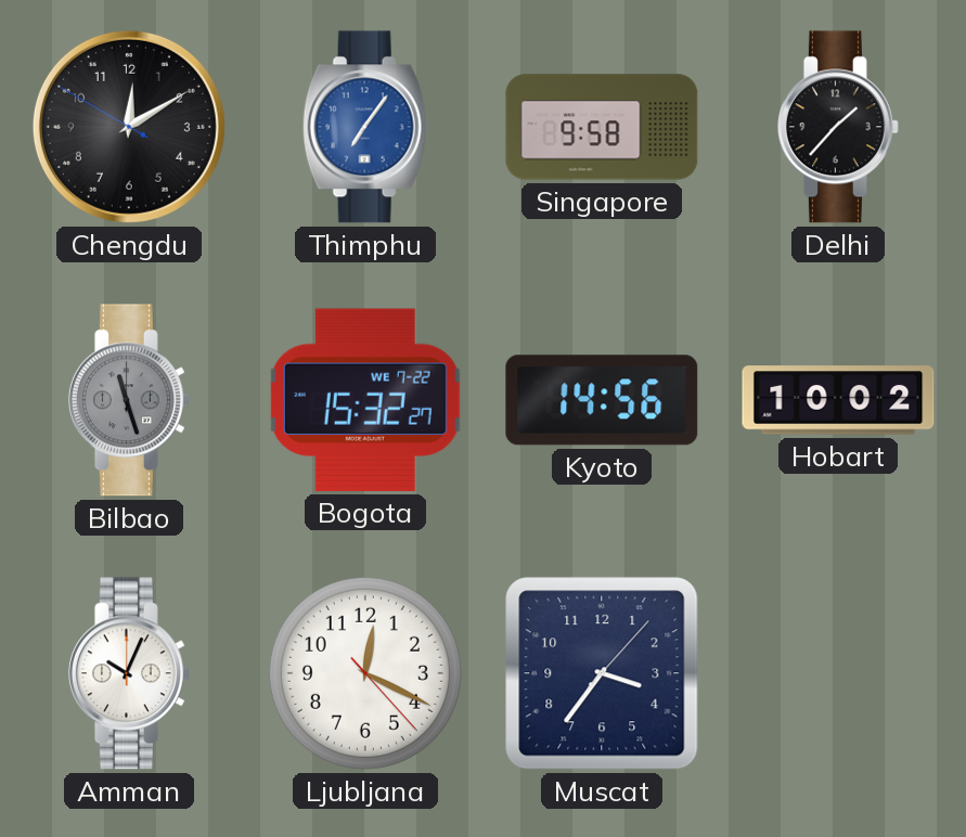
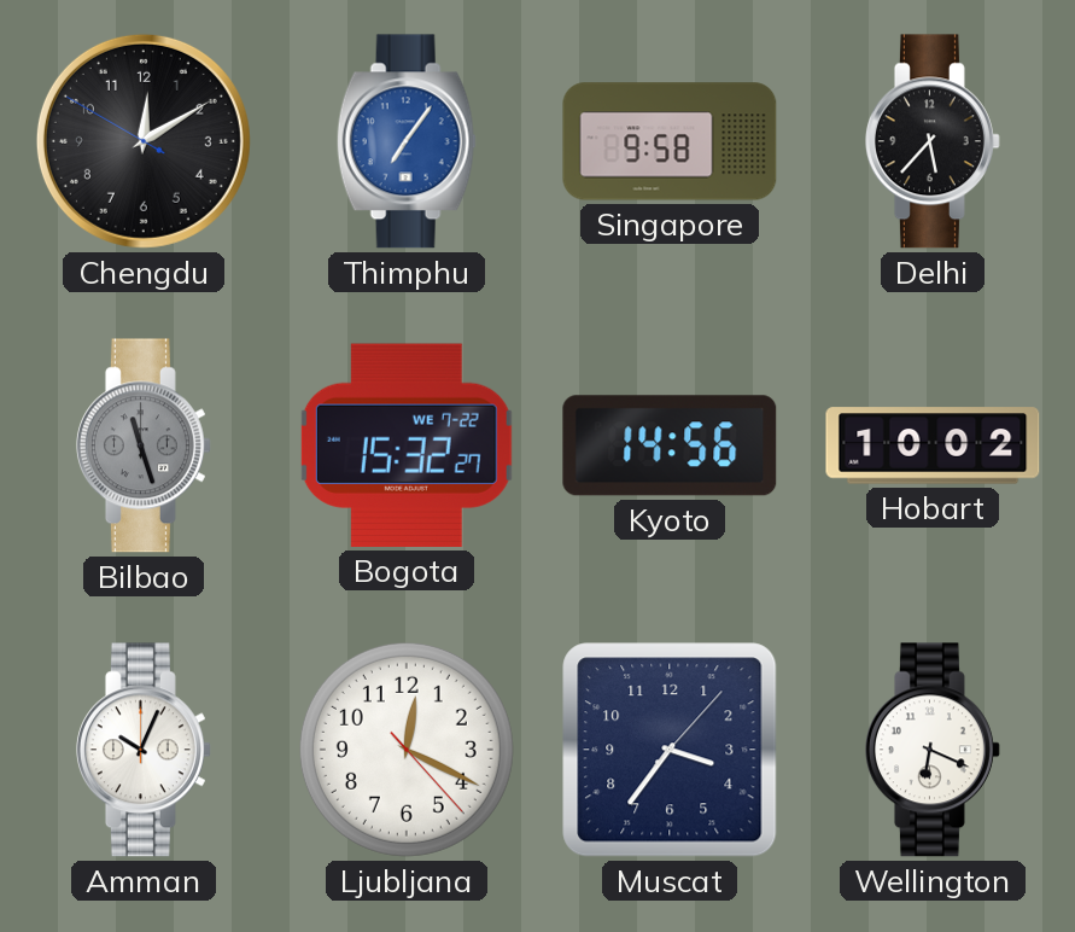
Delhi: 1:37 -> 5:37
Wellington: none -> 6:19
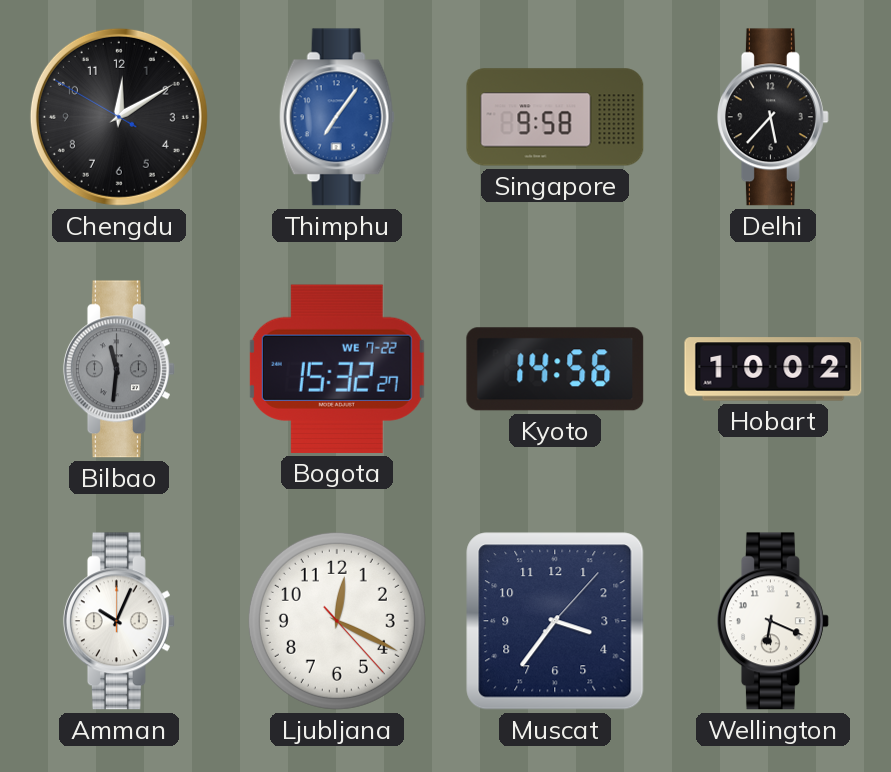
Bilbao: 11:27 -> 11:31
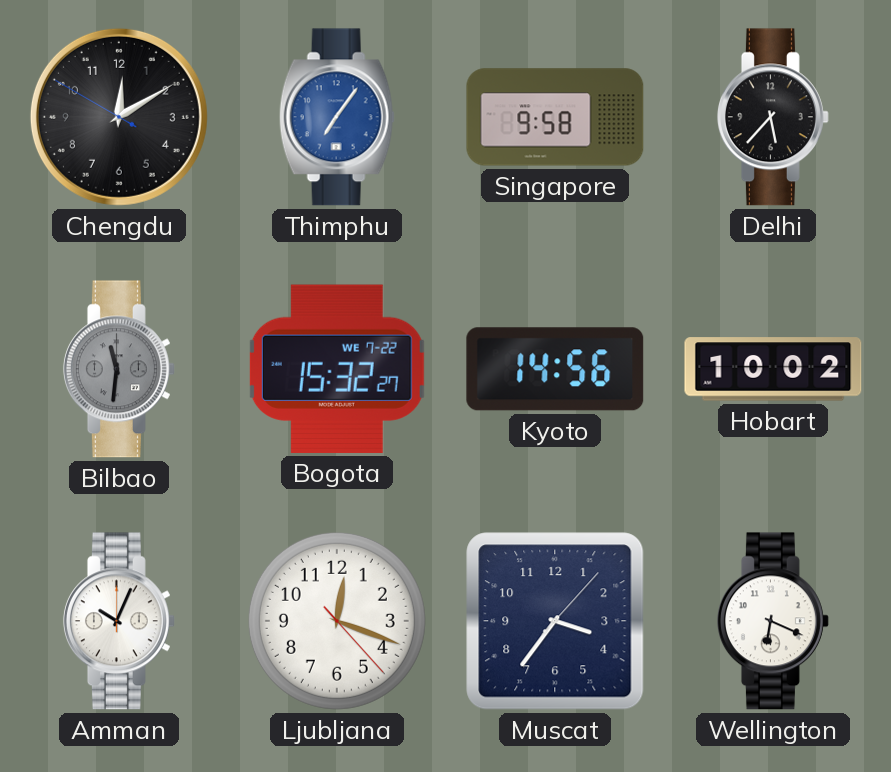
Ljubljana: 12:19 -> 12:18
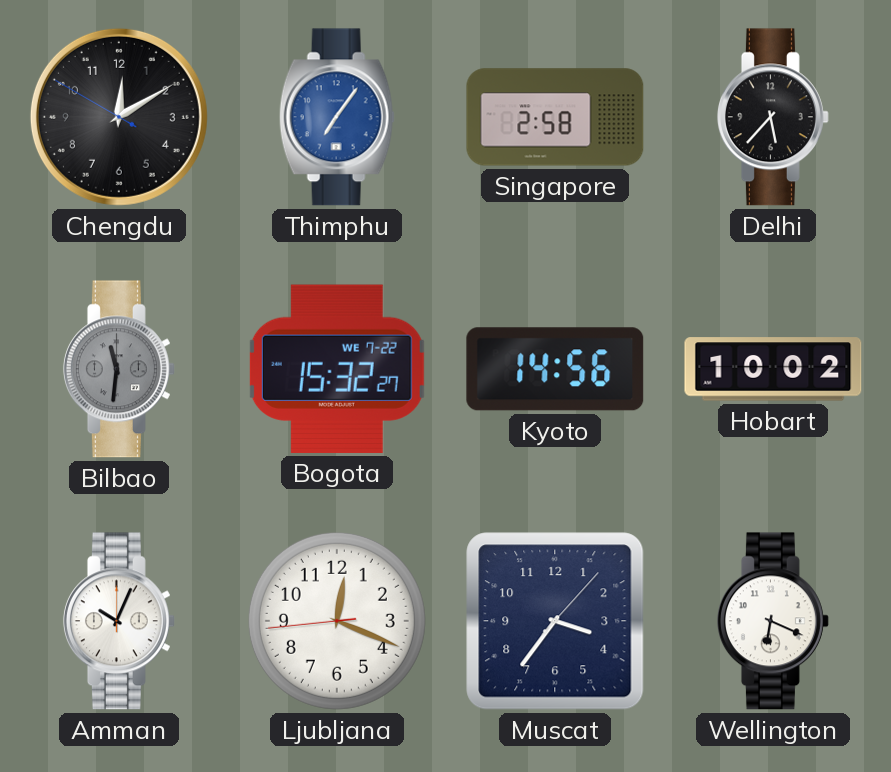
Singapore: 9:58 -> 2:58
Ljubljana: 12:18:23 -> 12:18:44
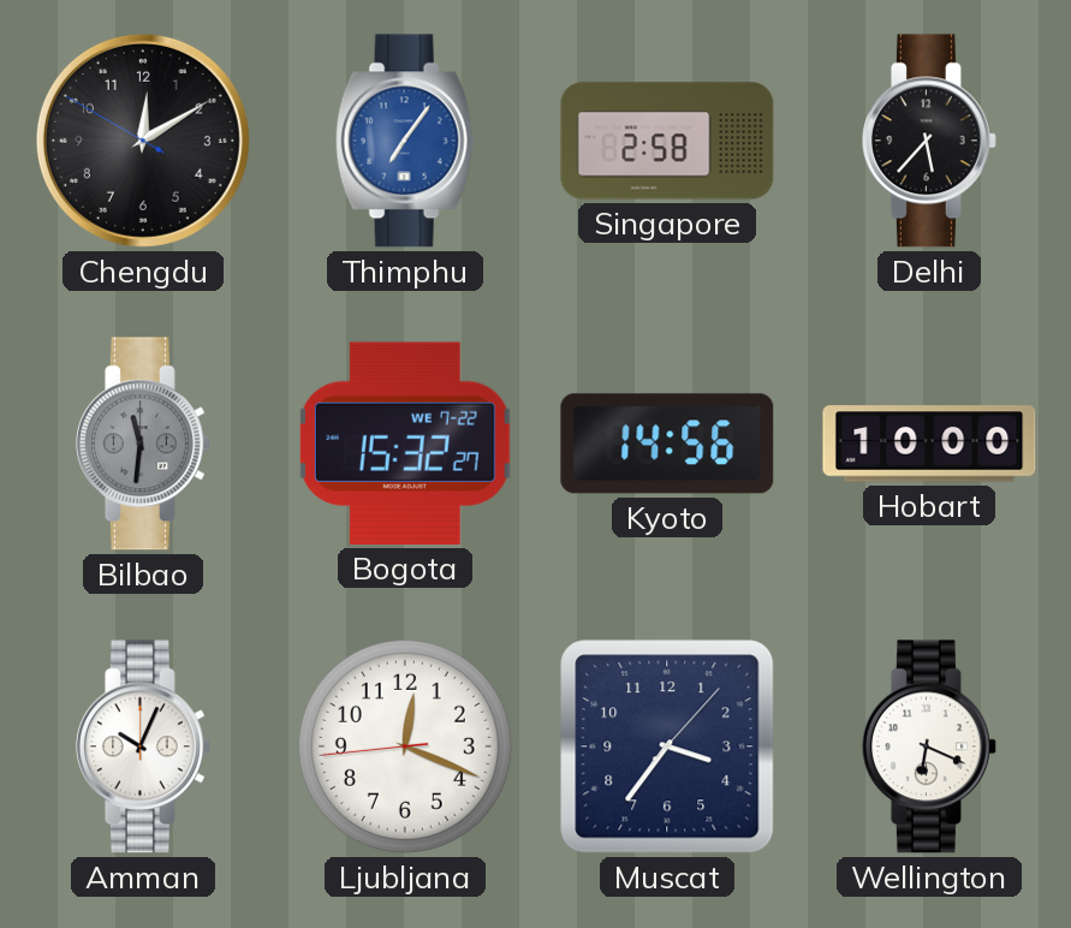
Hobart: 10:02 -> 10:00
